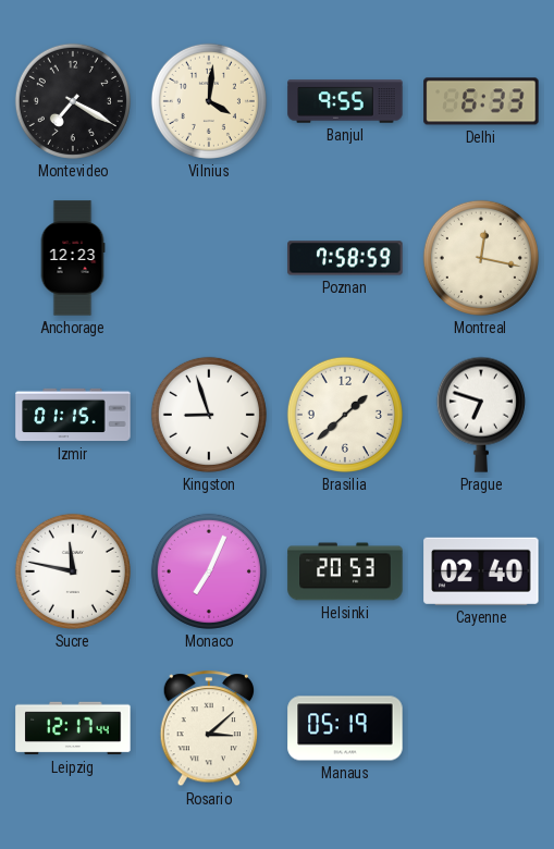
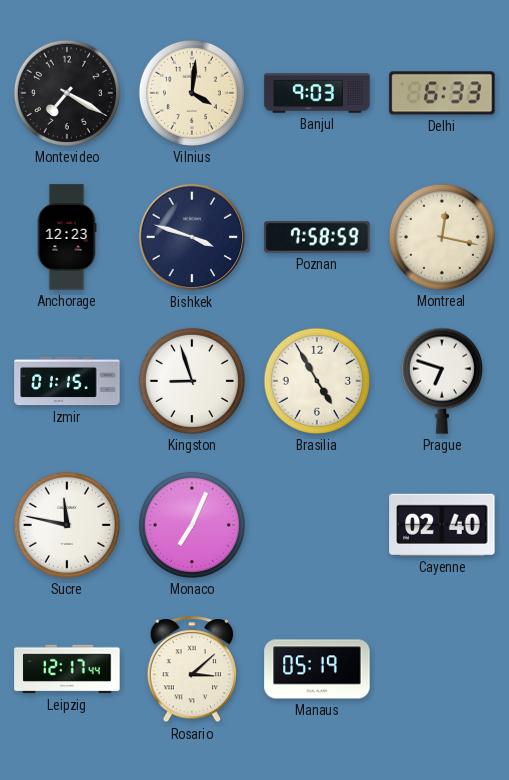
Banjul: 9:55 -> 9:03
Bishkek: none -> 3:48
Brasilia: 1:38 -> 4:55
Helsinki: 20:53 -> none
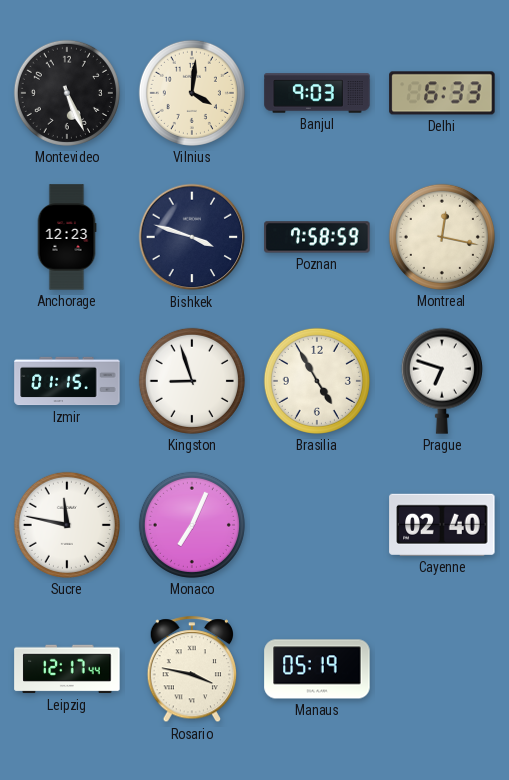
Montevideo: 7:20 -> 5:26
Rosario: 3:08 -> 3:47
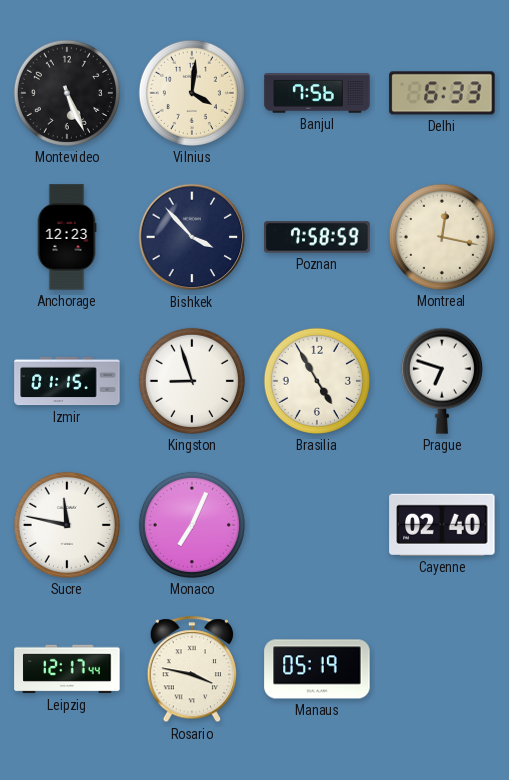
Banjul: 9:03 -> 7:56
Bishkek: 3:48 -> 3:53
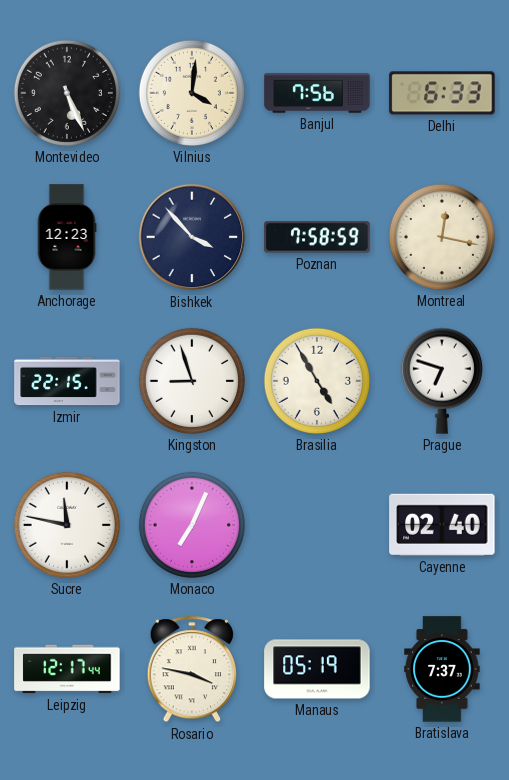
Izmir: 01:15 -> 22:15
Bratislava: none -> 7:37
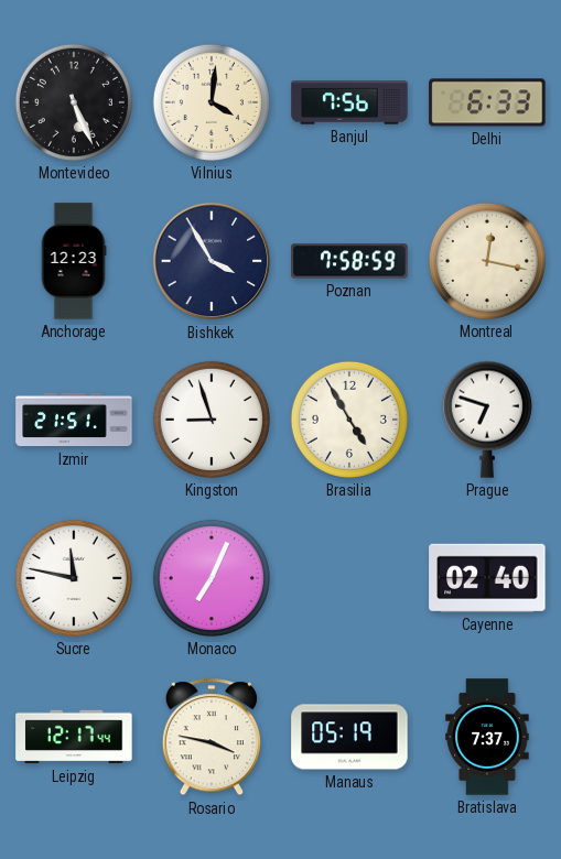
Bishkek: 3:53 -> 3:55
Izmir: 22:15 -> 21:51
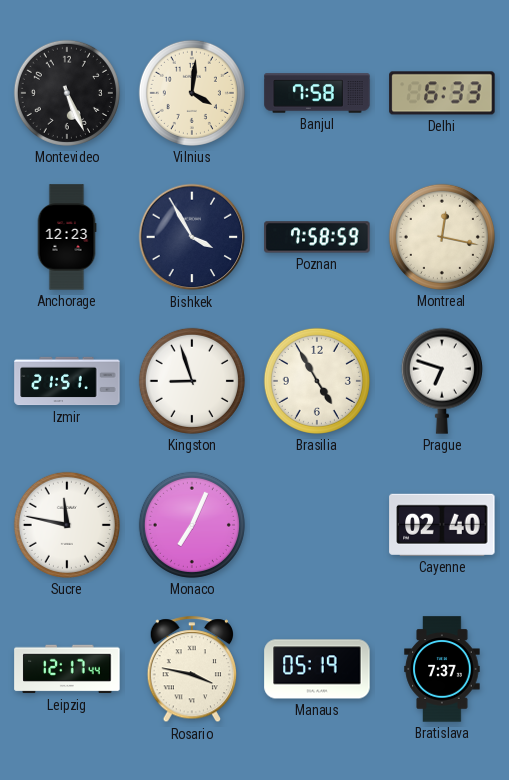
Banjul: 7:56 -> 7:58
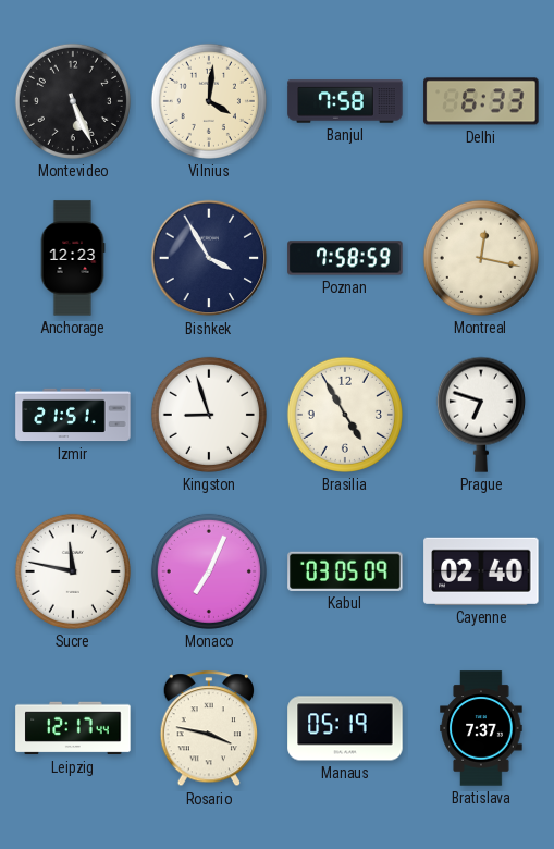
Kabul: none -> 03:05
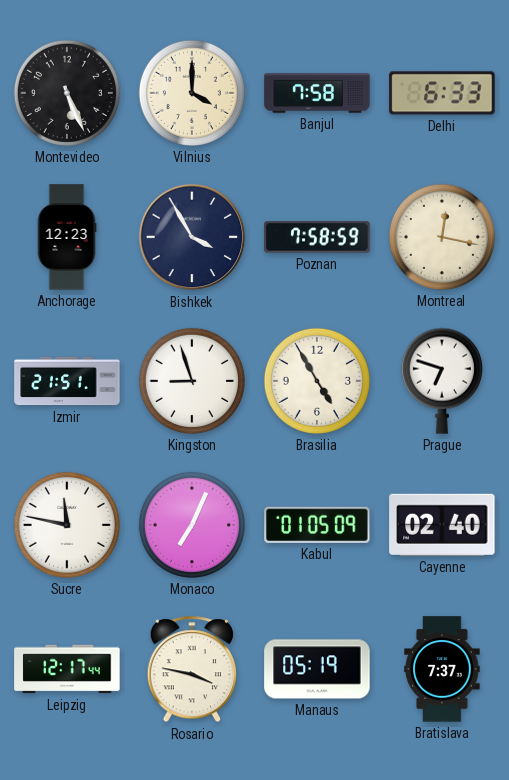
Vilnius: 4:01 -> 4:00
Kabul: 03:05 -> 01:05
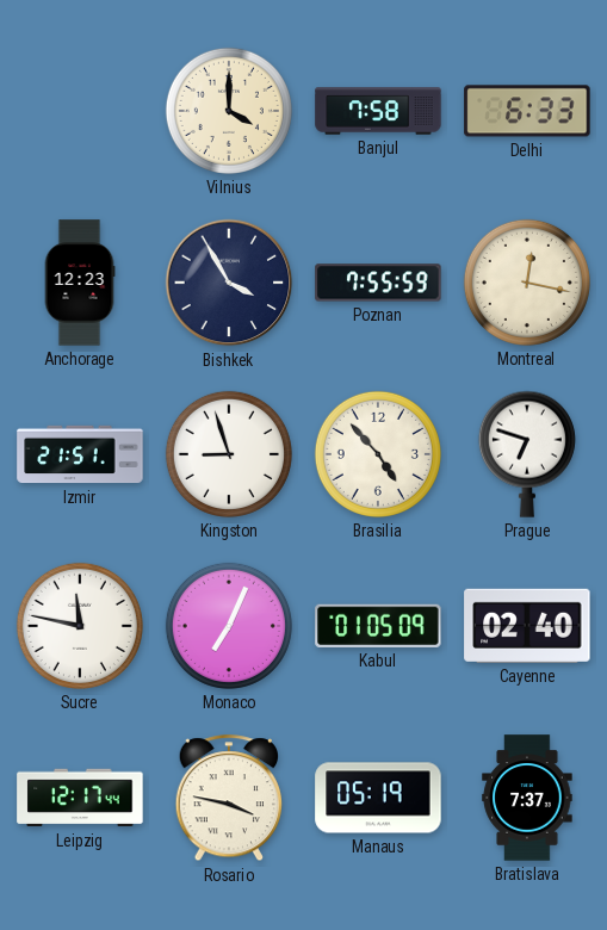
Montevideo: 5:26 -> none
Poznan: 7:58 -> 7:55
Brasilia: 4:55 -> 4:53
